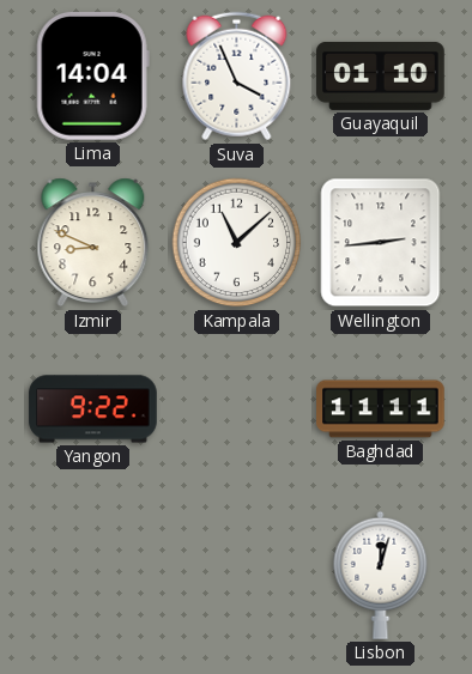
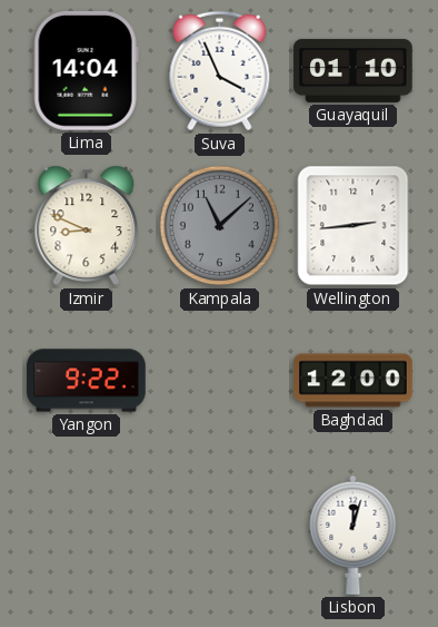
Kampala dial: white -> grey
Baghdad: 11:11 -> 12:00
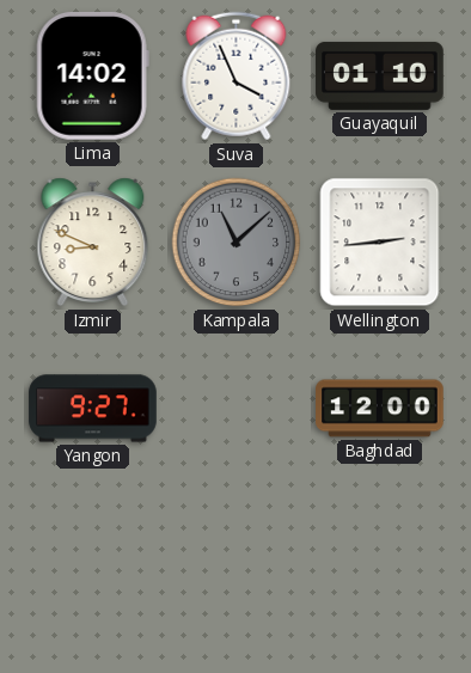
Lima: 14:04 -> 14:02
Yangon: 9:22 -> 9:27
Lisbon: 12:03 -> none
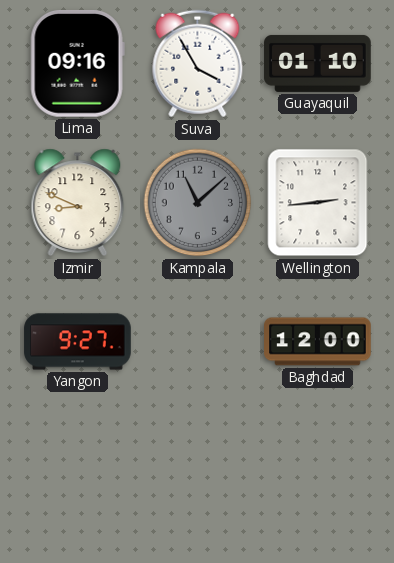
Lima: 14:02 -> 09:16
Suva: 3:56 -> 3:55
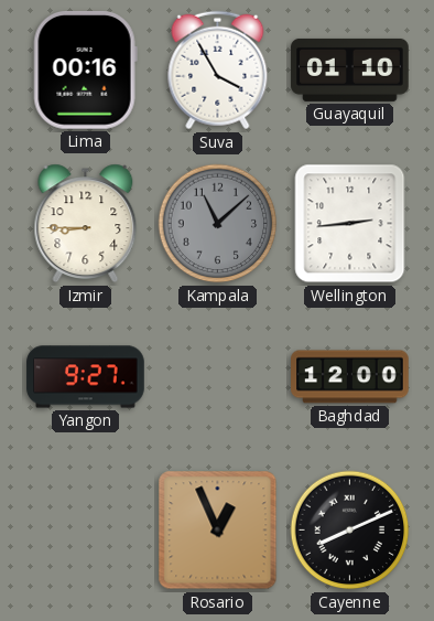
Lima: 09:16 -> 00:16
Izmir: 8:49 -> 8:45
Rosario: none -> 12:56
Cayenne: none -> 8:11
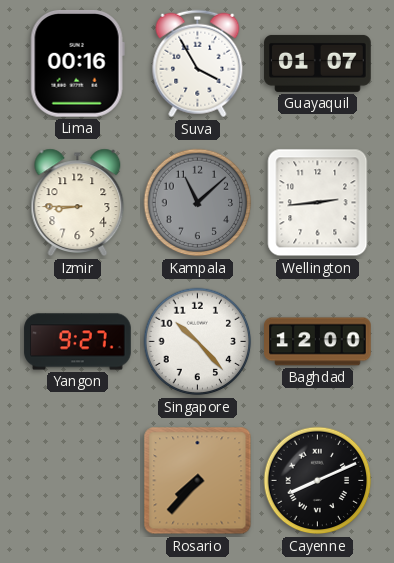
Guayaquil: 01:10 -> 01:07
Singapore: none -> 10:23
Rosario: 12:56 -> 7:37
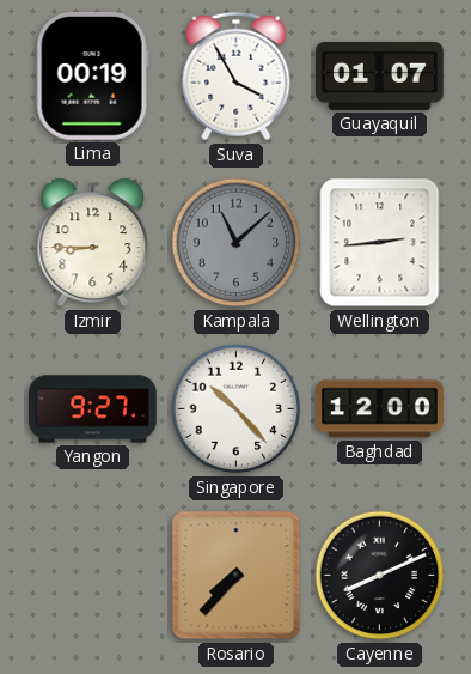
Lima: 00:16 -> 00:19
